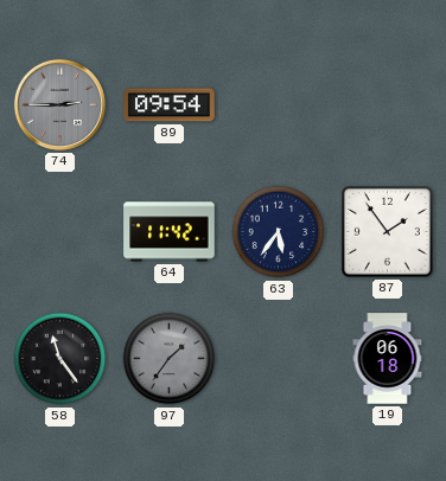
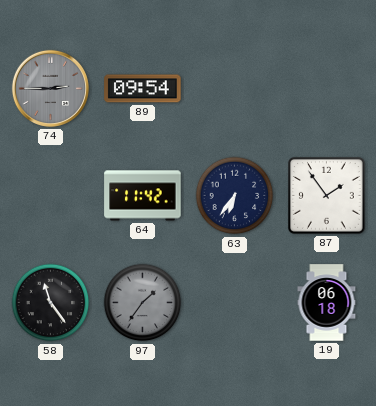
63: 5:36 -> 6:36
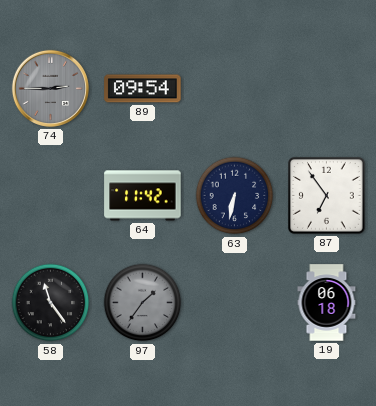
63: 6:36 -> 6:32
87: 1:54 -> 6:54
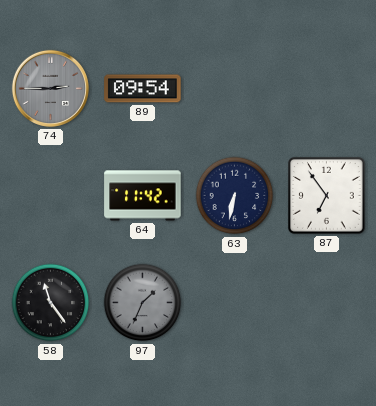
97: 1:36 -> 1:34
19: 06:18 -> none
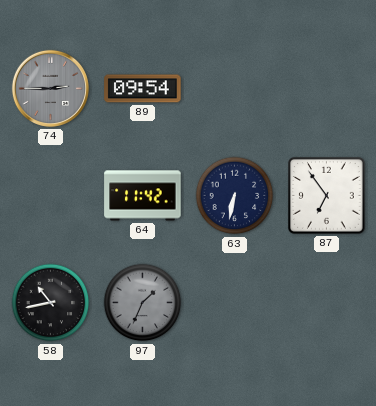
58: 11:24 -> 10:43
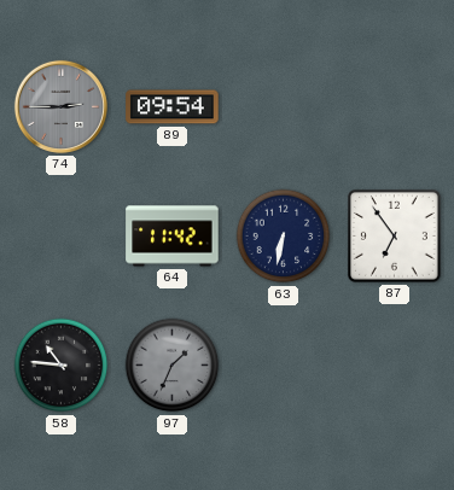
58: 10:43 -> 10:46
